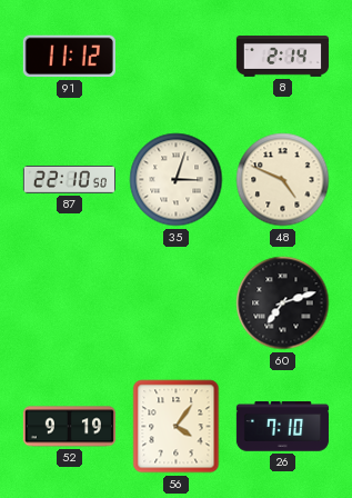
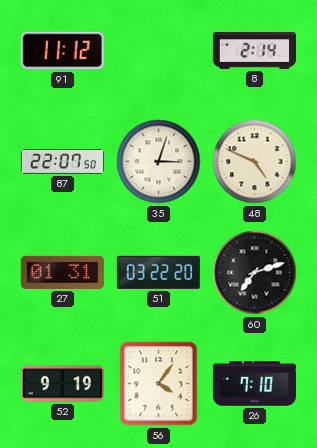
87: 22:10 -> 22:07
27: none -> 01:31
51: none -> 03:22
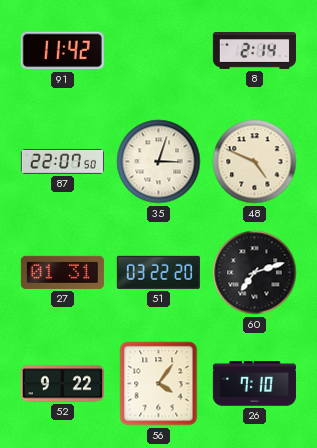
91: 11:12 -> 11:42
52: 9:19 -> 9:22
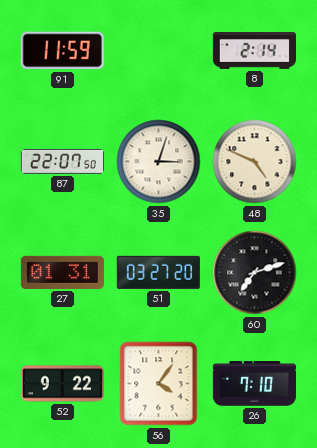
91: 11:42 -> 11:59
51: 03:22 -> 03:27
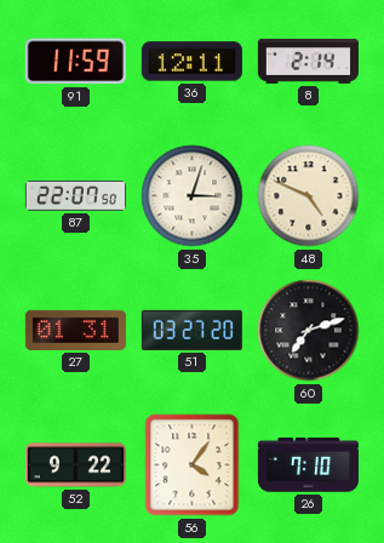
36: none -> 12:11
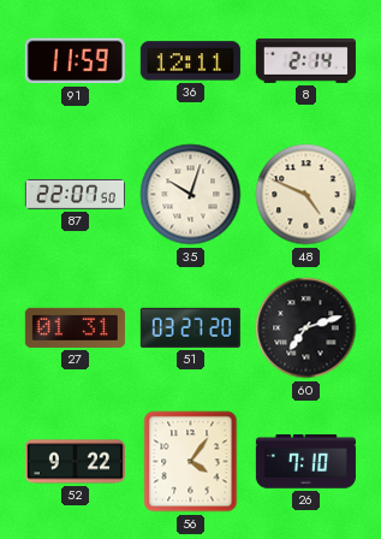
35: 3:03 -> 10:03
